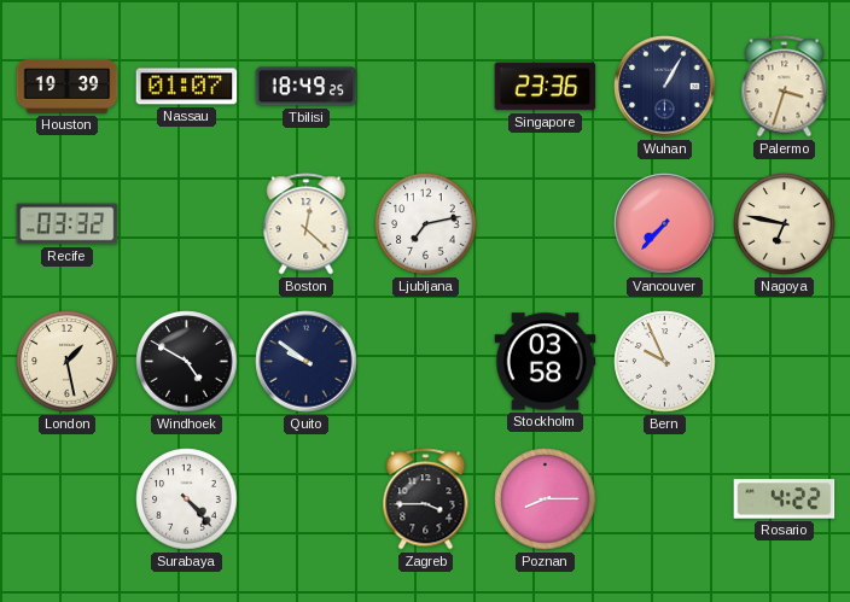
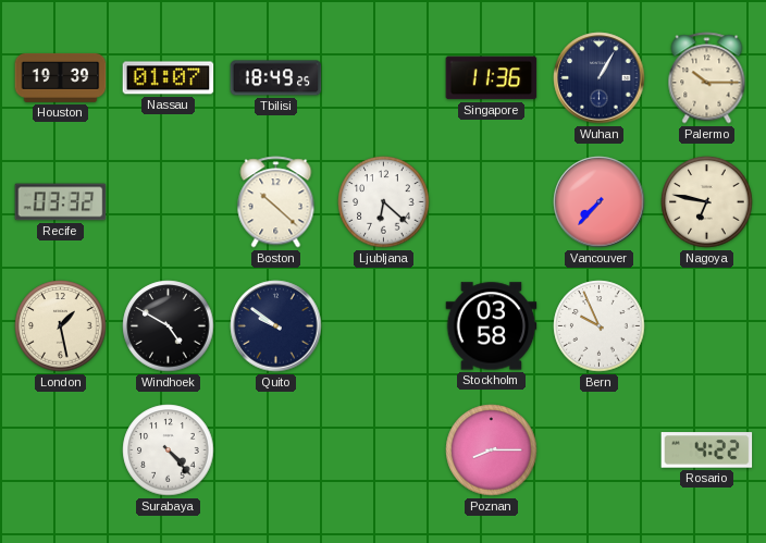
Singapore: 23:36 -> 11:36
Palermo: 3:33 -> 10:15
Boston: 12:22 -> 10:22
Ljubljana: 7:13 -> 6:22
Zagreb: 3:45 -> none
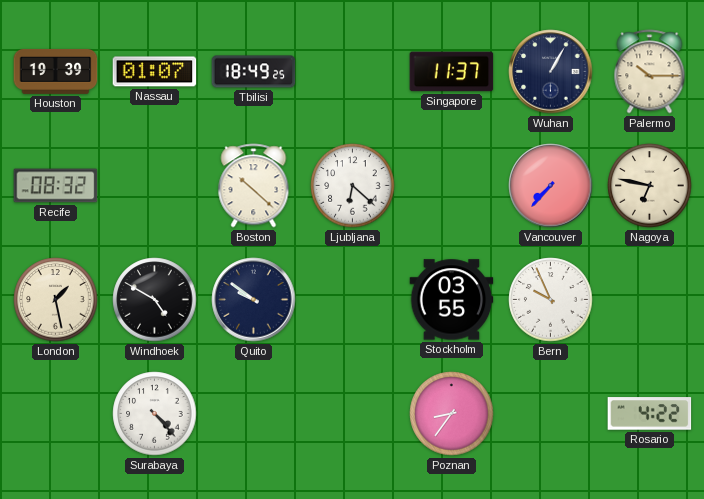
Singapore: 11:36 -> 11:37
Recife: 03:32 -> 08:32
Stockholm: 03:58 -> 03:55
Poznan: 8:15 -> 8:36
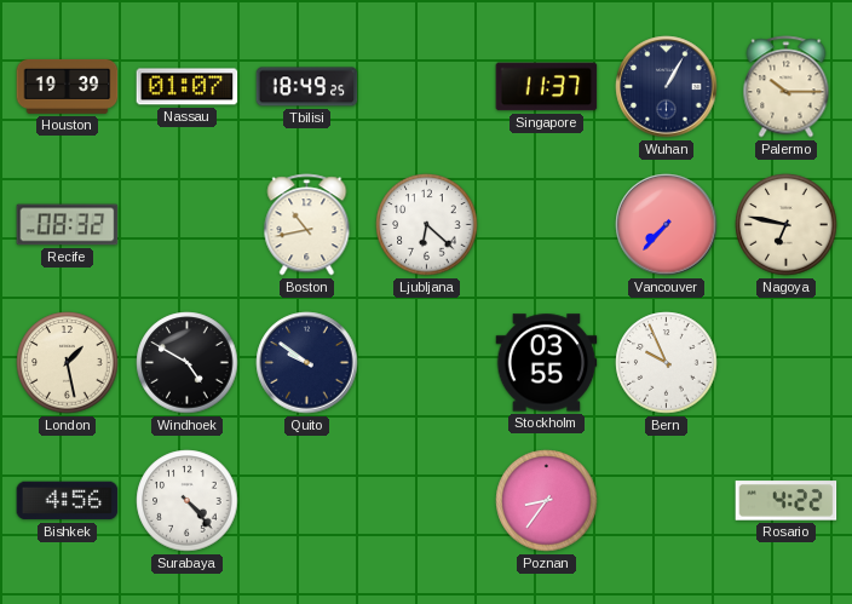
Boston: 10:22 -> 10:43
Bishkek: none -> 4:56
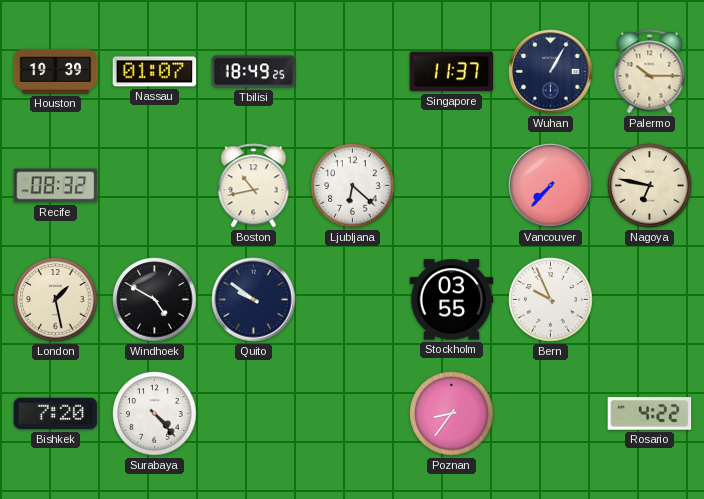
Bishkek: 4:56 -> 7:20
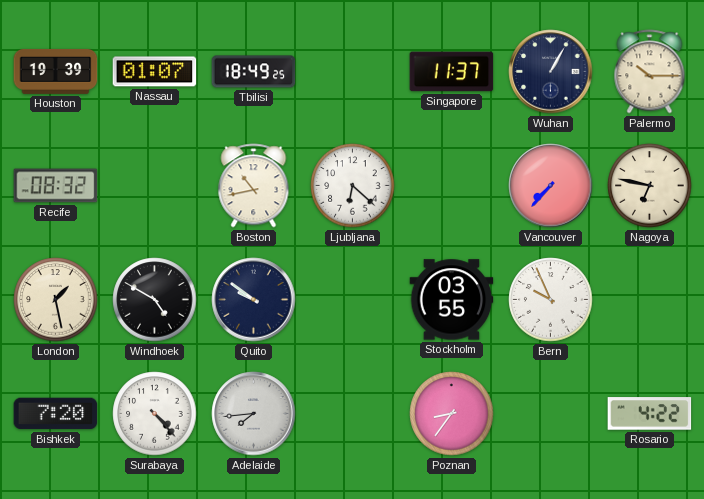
Adelaide: none -> 7:44
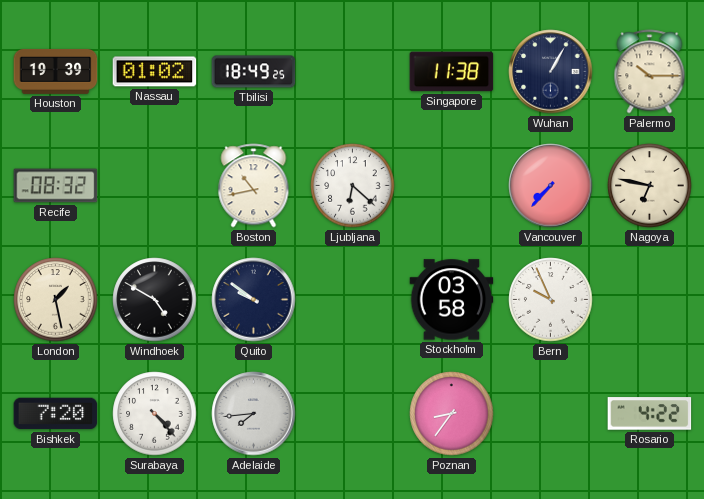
Nassau: 01:07 -> 01:02
Singapore: 11:37 -> 11:38
Stockholm: 03:55 -> 03:58
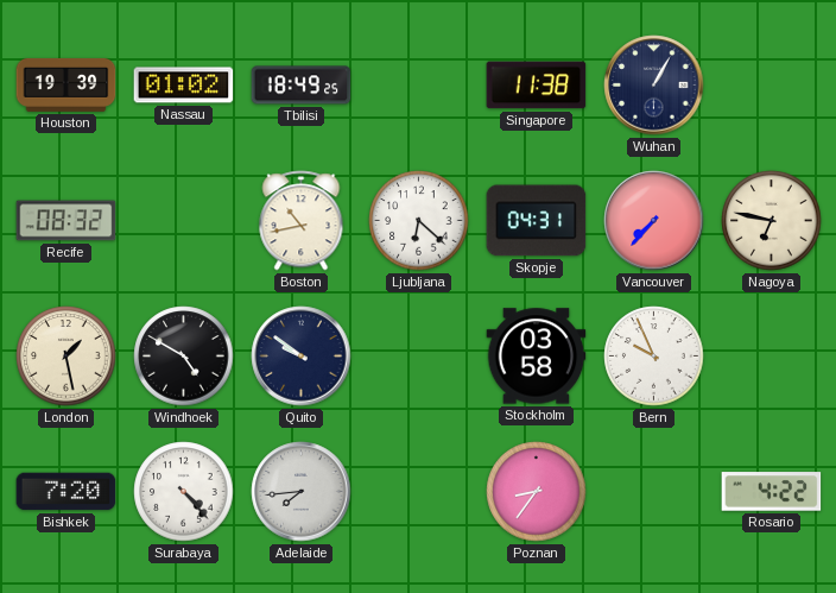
Palermo: 10:15 -> none
Skopje: none -> 04:31
